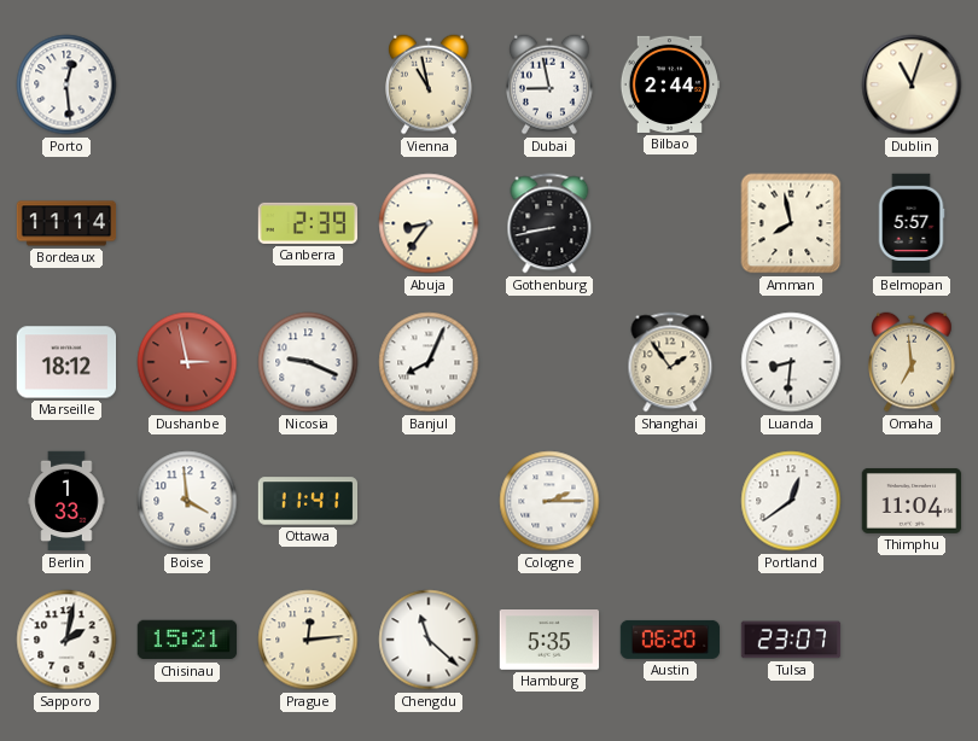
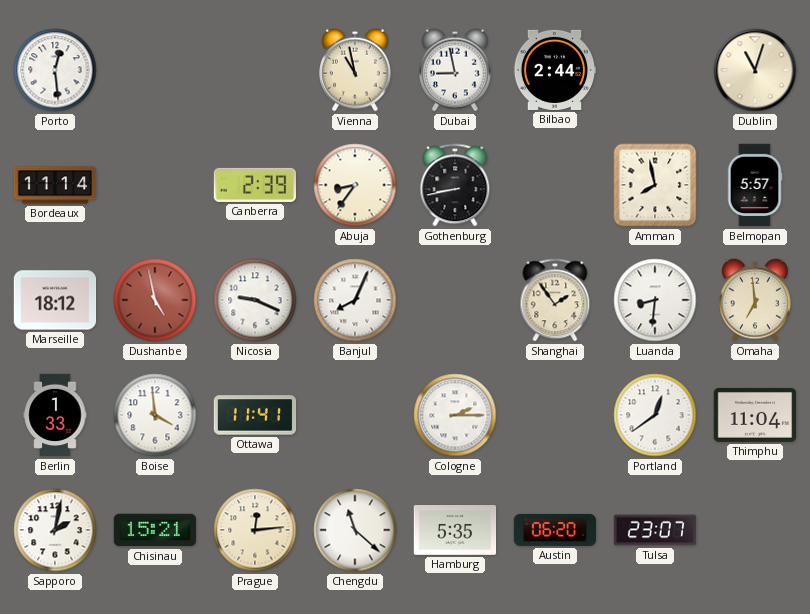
Dushanbe: 2:58 -> 4:58
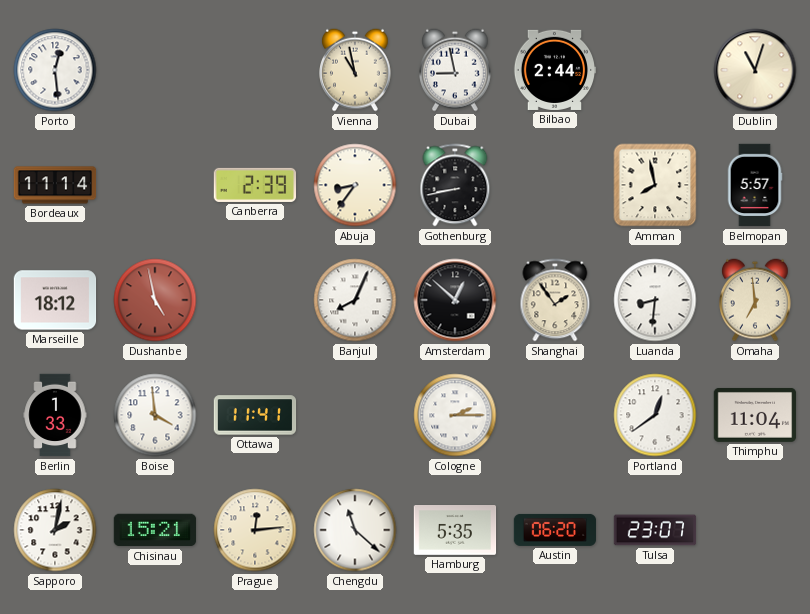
Nicosia: 9:19 -> none
Amsterdam: none -> 12:52
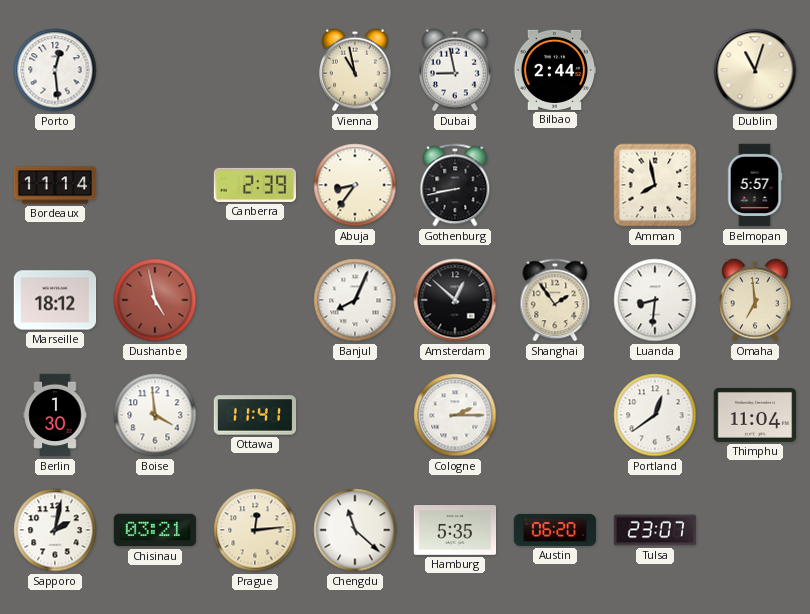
Berlin: 1:33 -> 1:30
Chisinau: 15:21 -> 03:21
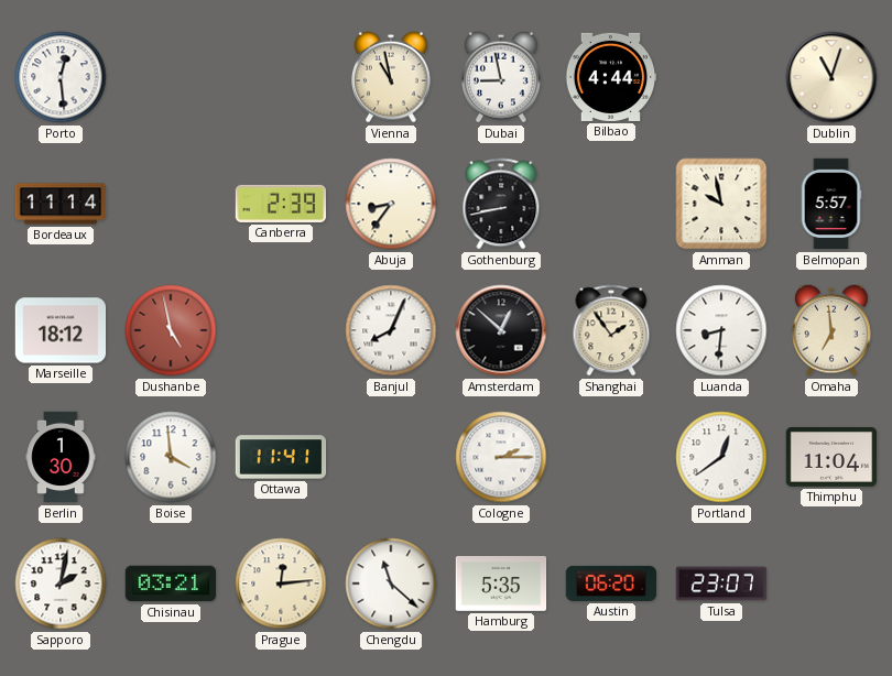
Bilbao: 2:44 -> 4:44
Amman: 7:58 -> 9:58
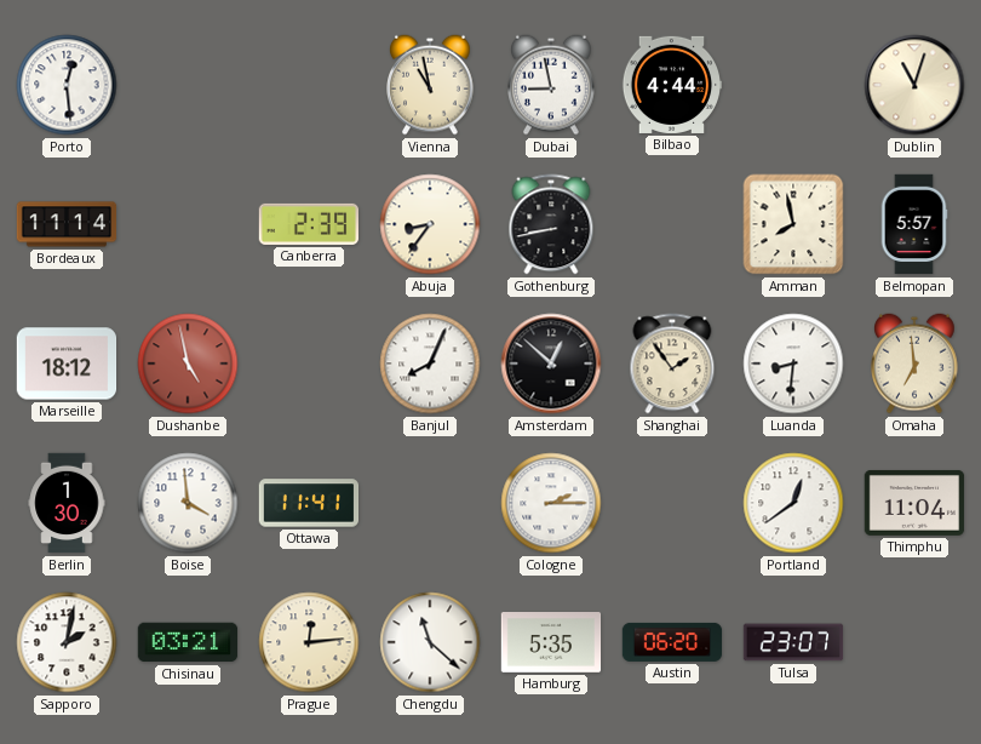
Amman: 9:58 -> 7:58
